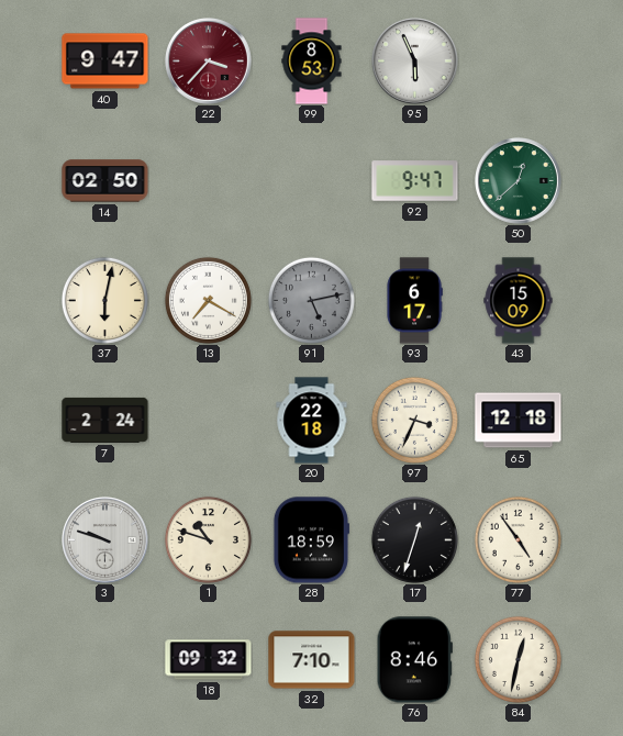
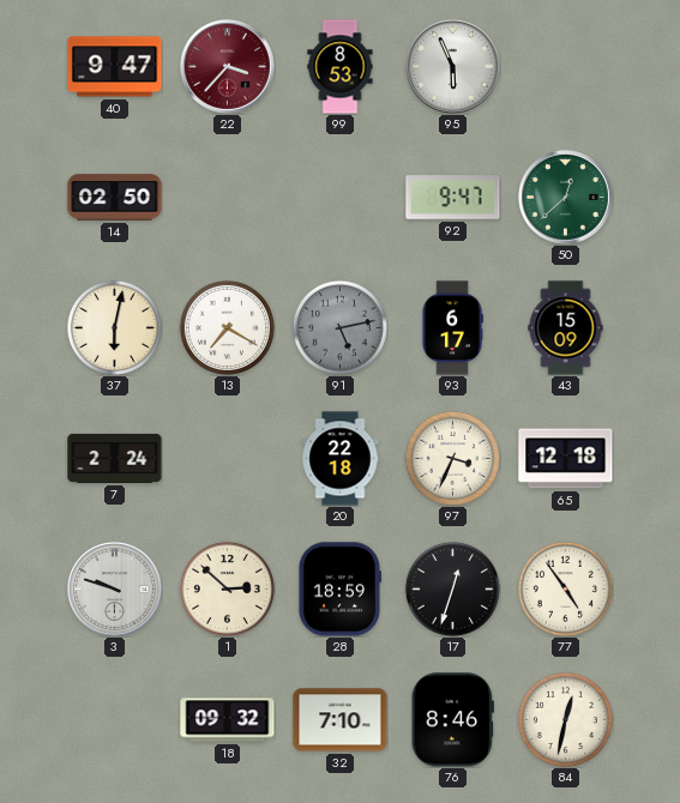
1: 10:48 -> 2:52
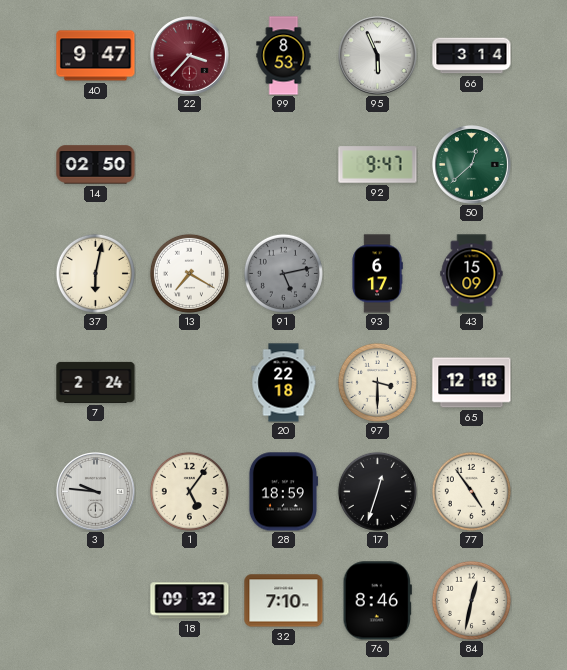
66: none -> 3:14
97: 3:34 -> 3:30
3: 9:48 -> 9:46
1: 2:52 -> 5:06
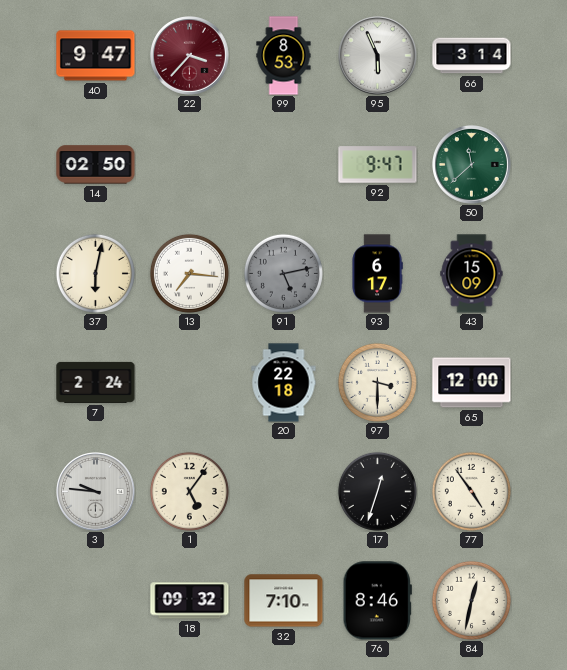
50: 12:38 -> 11:38
13: 7:20 -> 7:16
65: 12:18 -> 12:00
28: 18:59 -> none
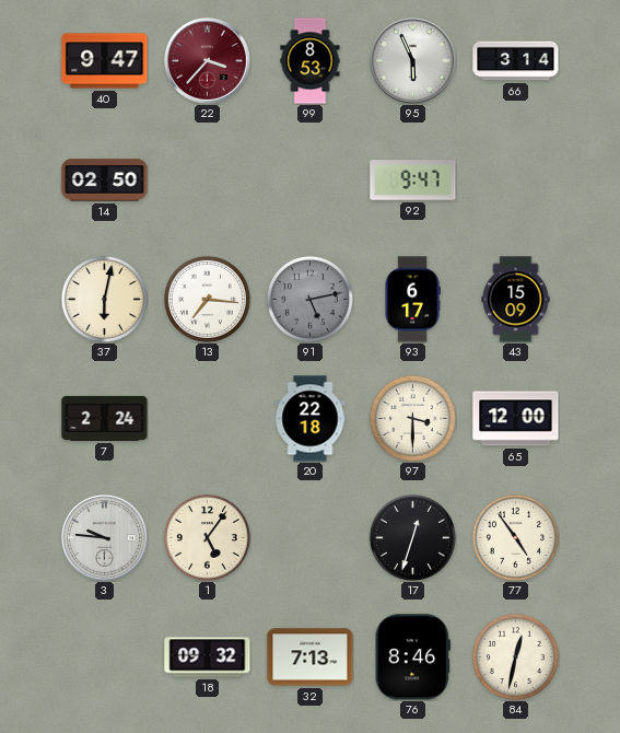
50: 11:38 -> none
32: 7:10 -> 7:13
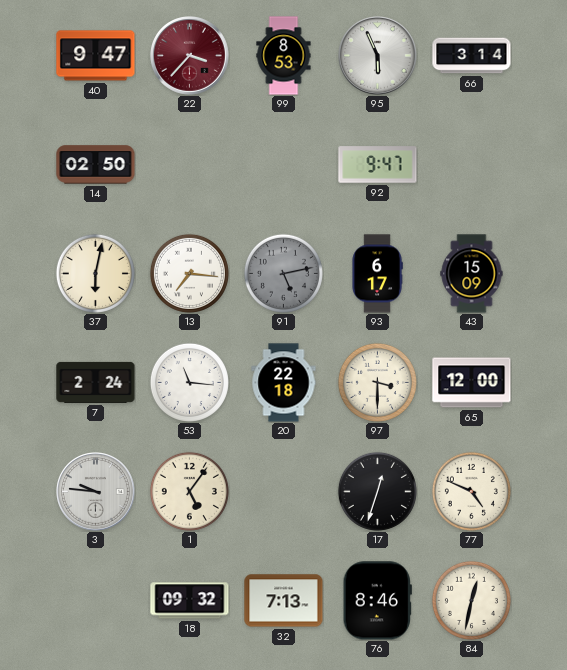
53: none -> 11:16
77: 4:54 -> 4:49
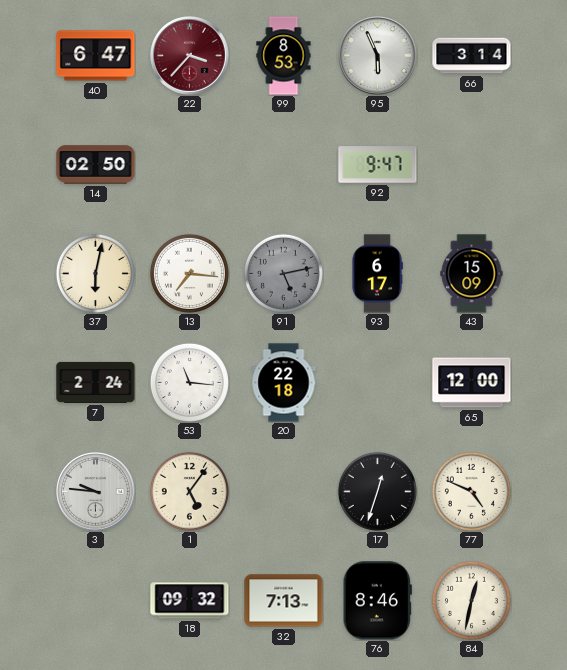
40: 9:47 -> 6:47
97: 3:30 -> none
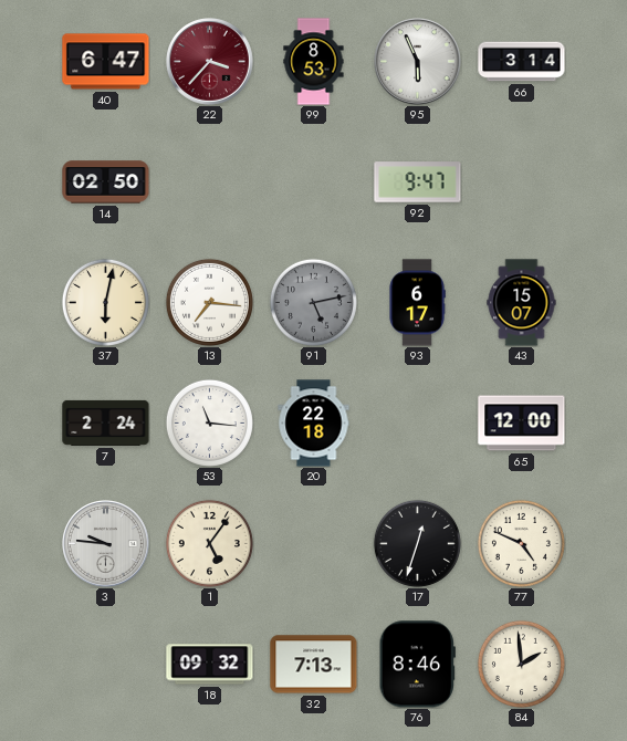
43: 15:09 -> 15:07
84: 12:32 -> 1:59
